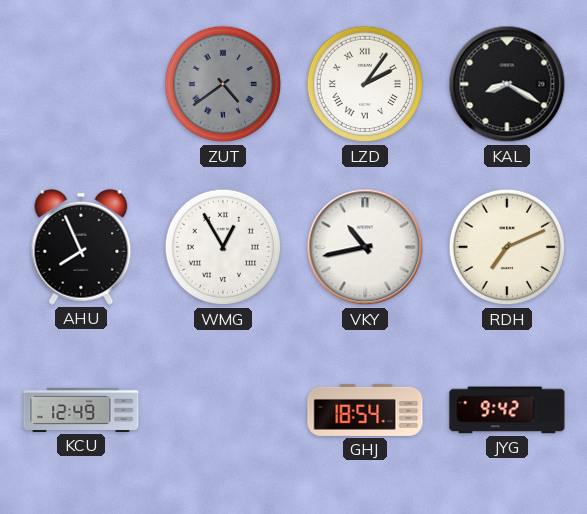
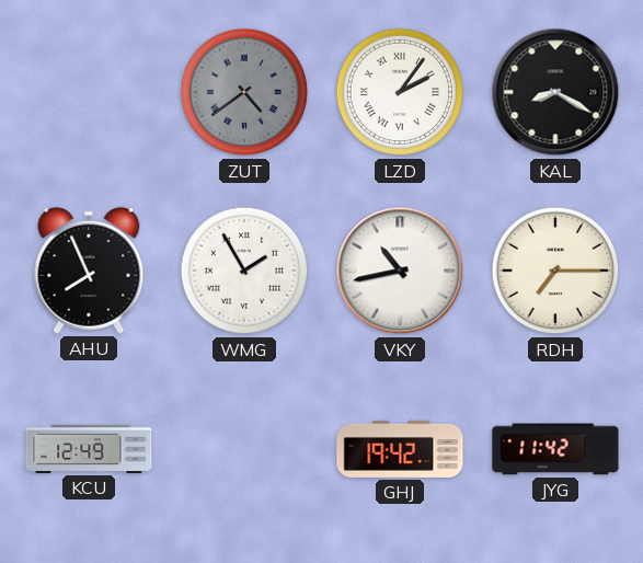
WMG: 12:55 -> 1:55
RDH: 7:11 -> 7:15
GHJ: 18:54 -> 19:42
JYG: 9:42 -> 11:42
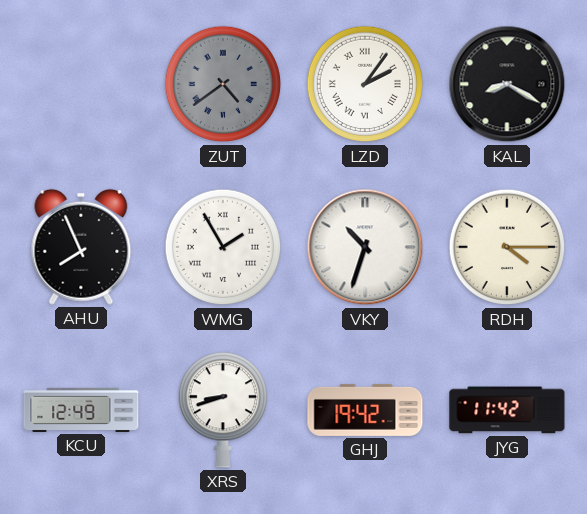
VKY: 10:43 -> 10:33
RDH: 7:15 -> 4:15
XRS: none -> 8:42
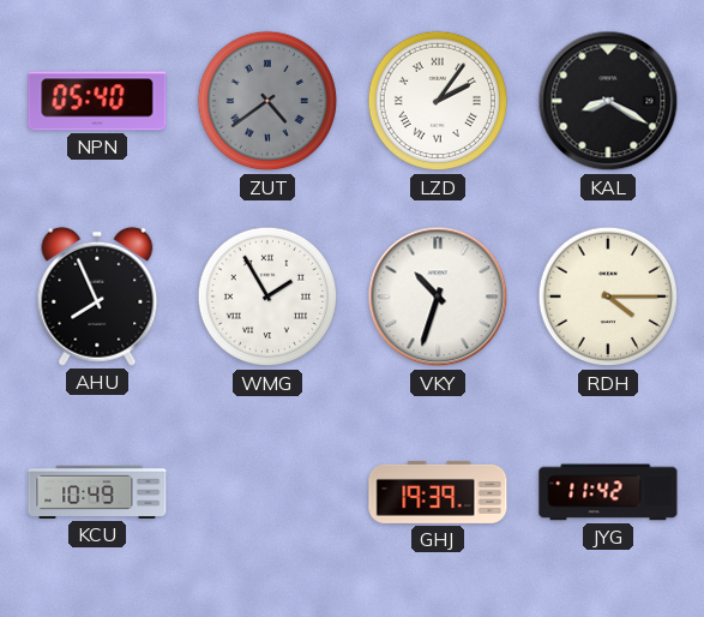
NPN: none -> 05:40
KCU: 12:49 -> 10:49
XRS: 8:42 -> none
GHJ: 19:42 -> 19:39
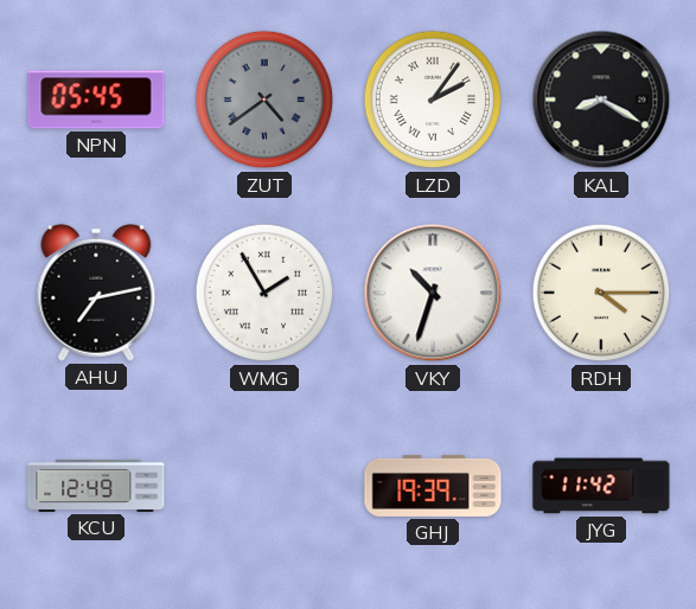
NPN: 05:40 -> 05:45
AHU: 7:56 -> 7:13
KCU: 10:49 -> 12:49
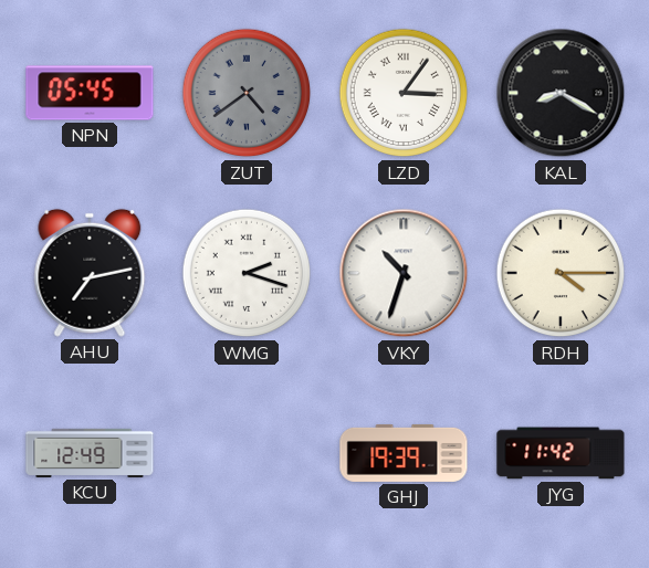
LZD: 2:06 -> 3:06
WMG: 1:55 -> 2:18
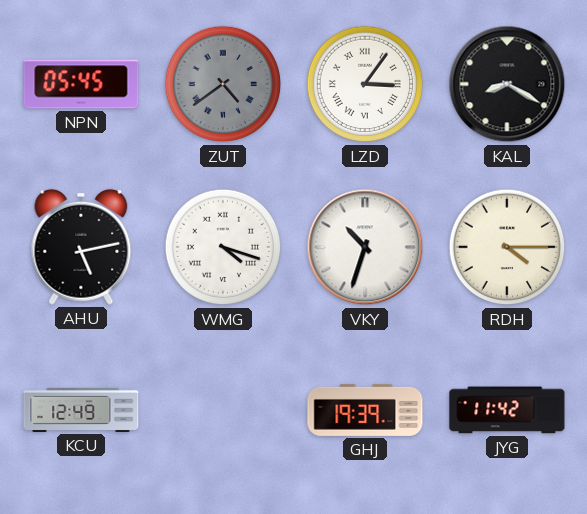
AHU: 7:13 -> 5:13
WMG: 2:18 -> 4:18
